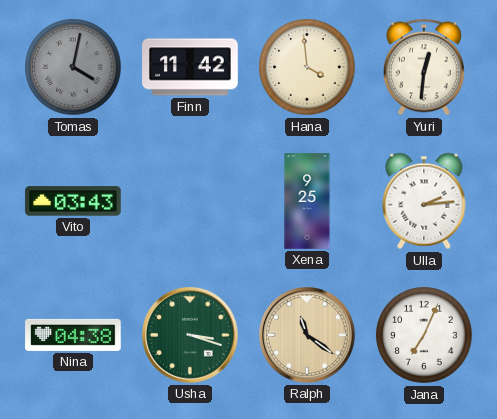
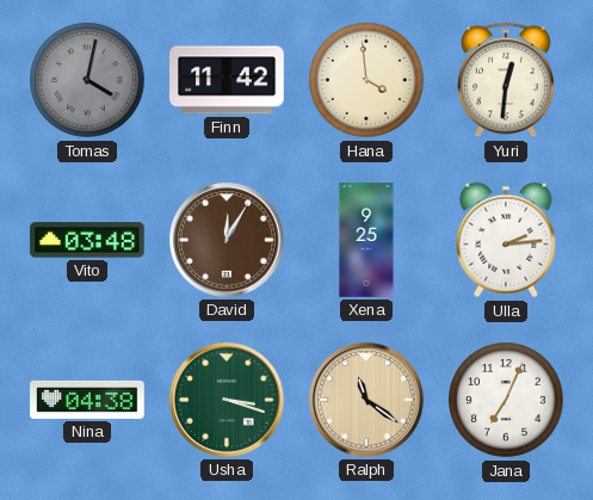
Vito: 03:43 -> 03:48
David: none -> 12:05
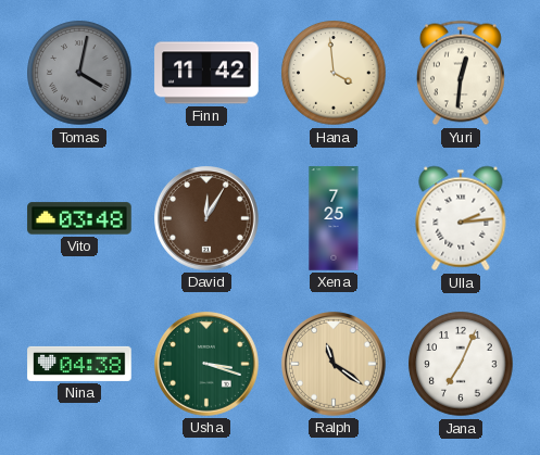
Xena: 9:25 -> 7:25
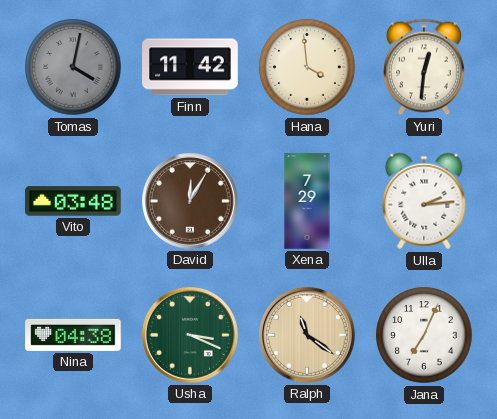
Xena: 7:25 -> 7:29
Usha: 3:18 -> 3:19
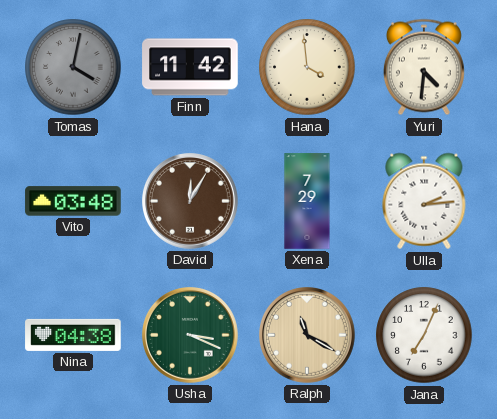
Yuri: 12:31 -> 4:31
Ralph: 11:21 -> 11:20
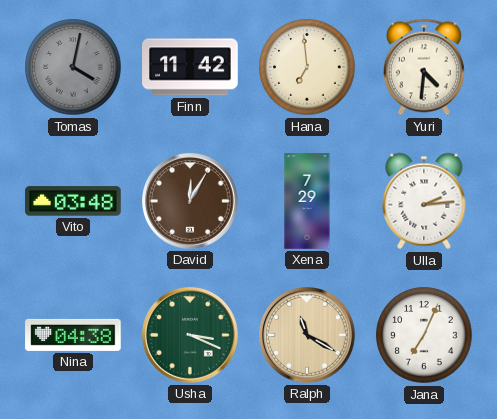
Hana: 3:59 -> 6:59
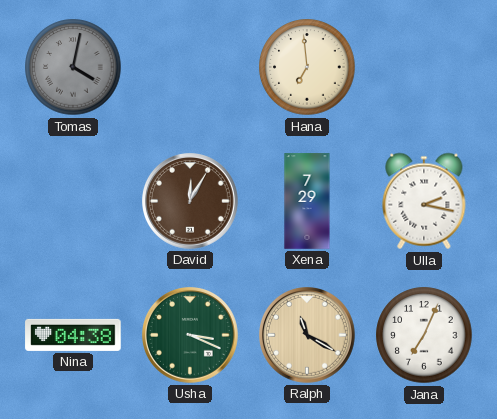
Finn: 11:42 -> none
Yuri: 4:31 -> none
Vito: 03:48 -> none
Ulla: 2:14 -> 2:17
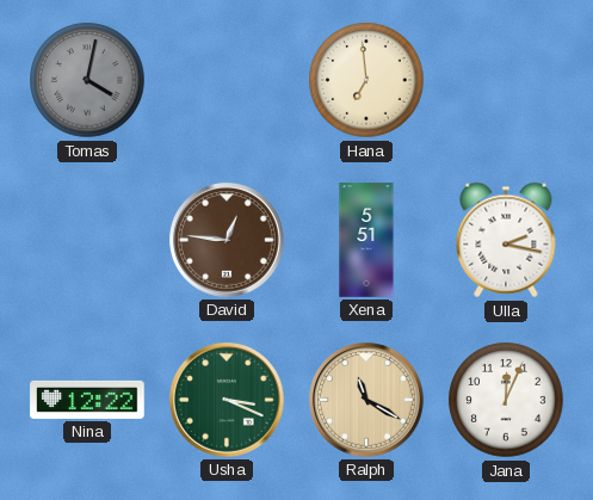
David: 12:05 -> 12:46
Xena: 7:29 -> 5:51
Nina: 04:38 -> 12:22
Jana: 7:04 -> 12:04
